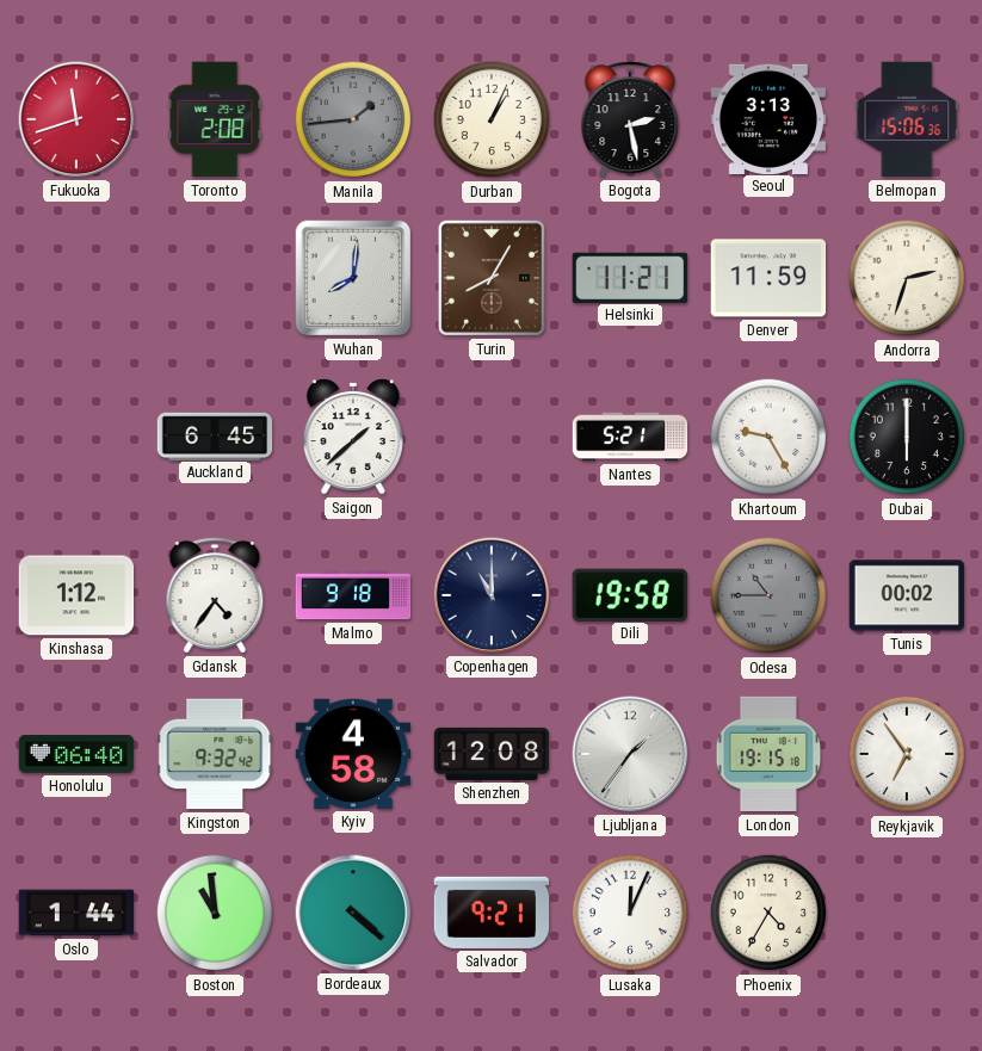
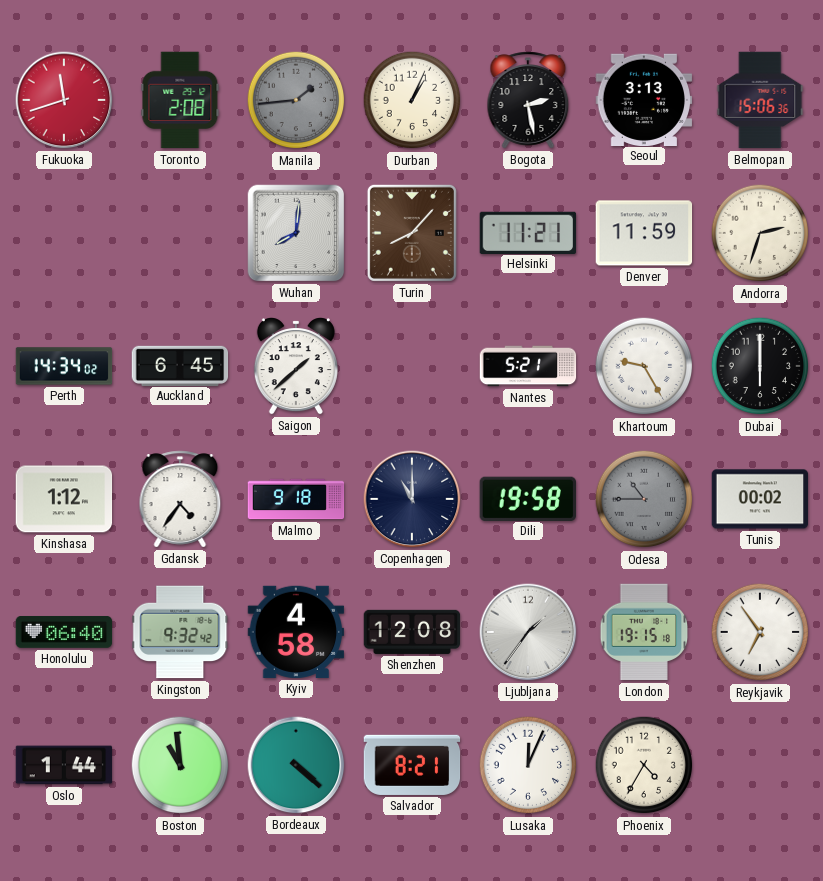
Turin: 8:05 -> 8:07
Perth: none -> 14:34
Salvador: 9:21 -> 8:21
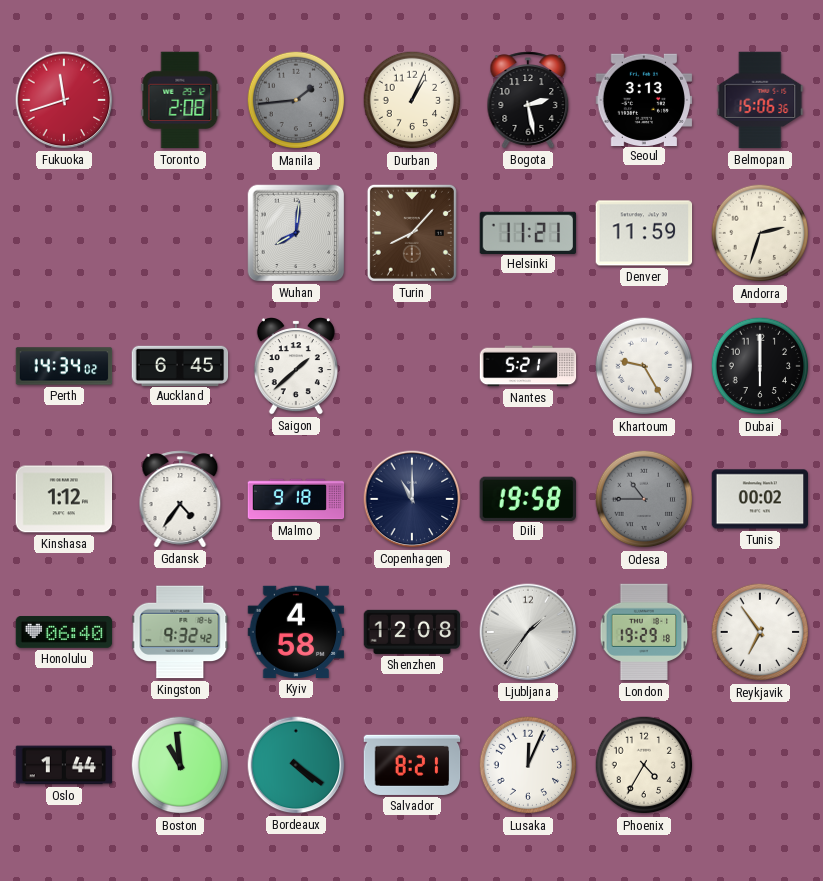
London: 19:15 -> 19:29
Bordeaux: 4:22 -> 4:21
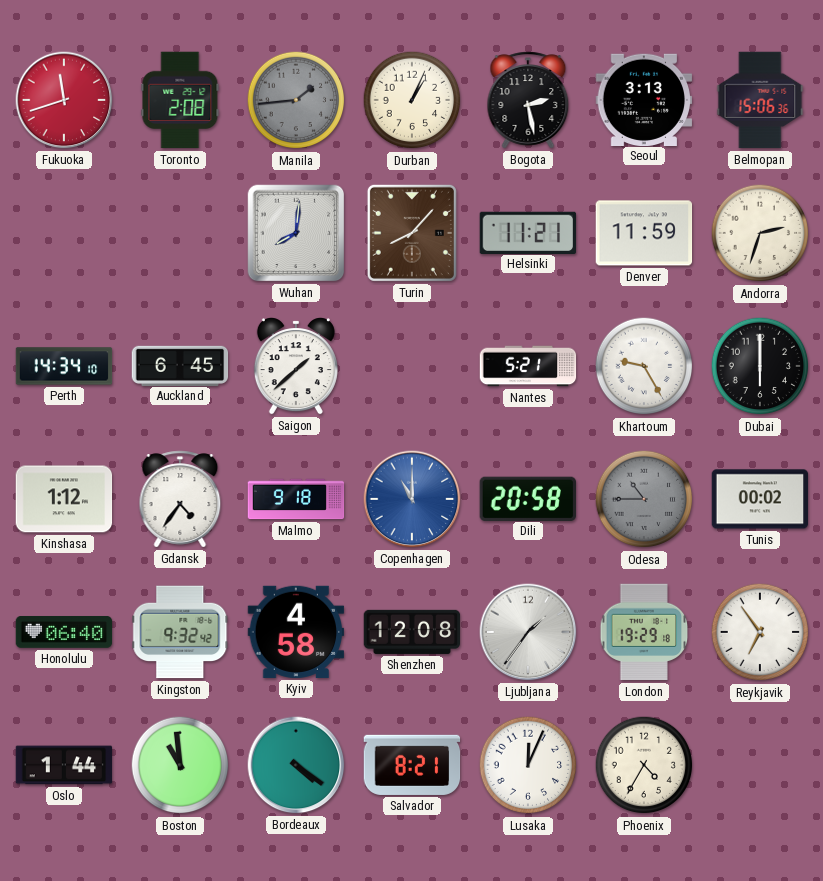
Perth: 14:34:02 -> 14:34:10
Copenhagen dial: navy -> blue
Dili: 19:58 -> 20:58
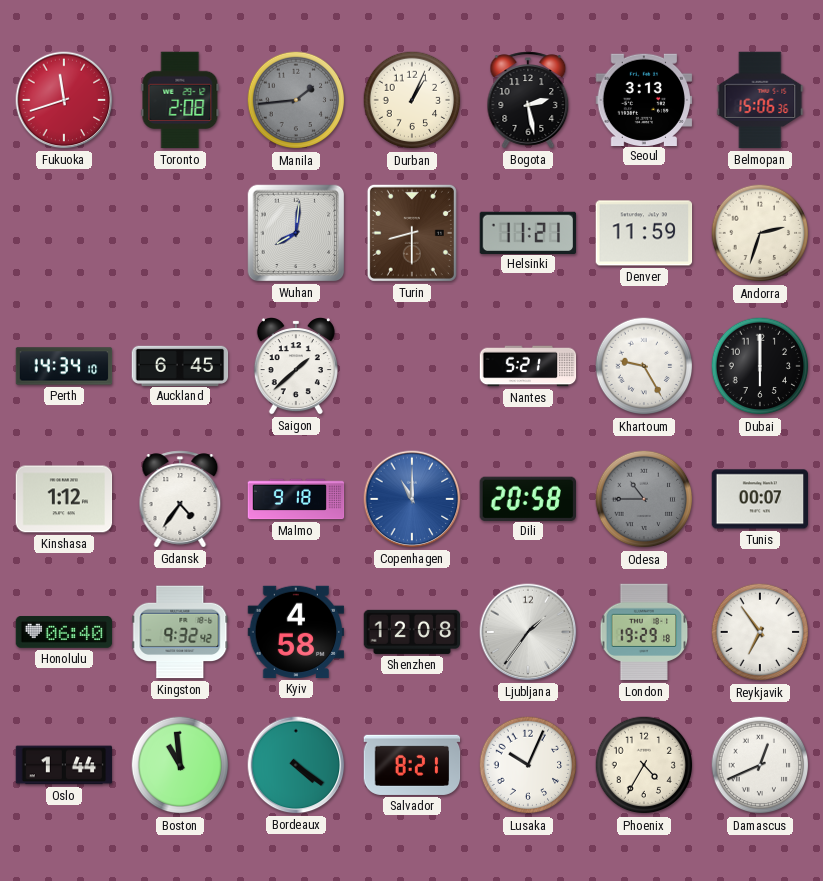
Turin: 8:07 -> 8:30
Tunis: 00:02 -> 00:07
Lusaka: 12:04 -> 10:04
Damascus: none -> 12:41
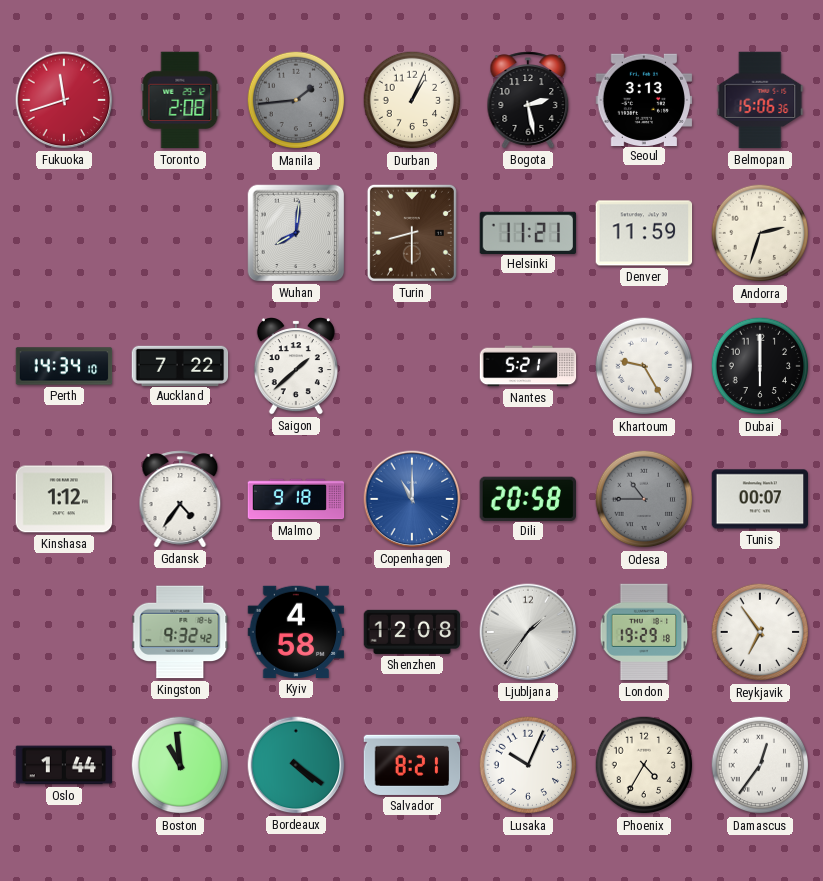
Auckland: 6:45 -> 7:22
Honolulu: 06:40 -> none
Damascus: 12:41 -> 12:36
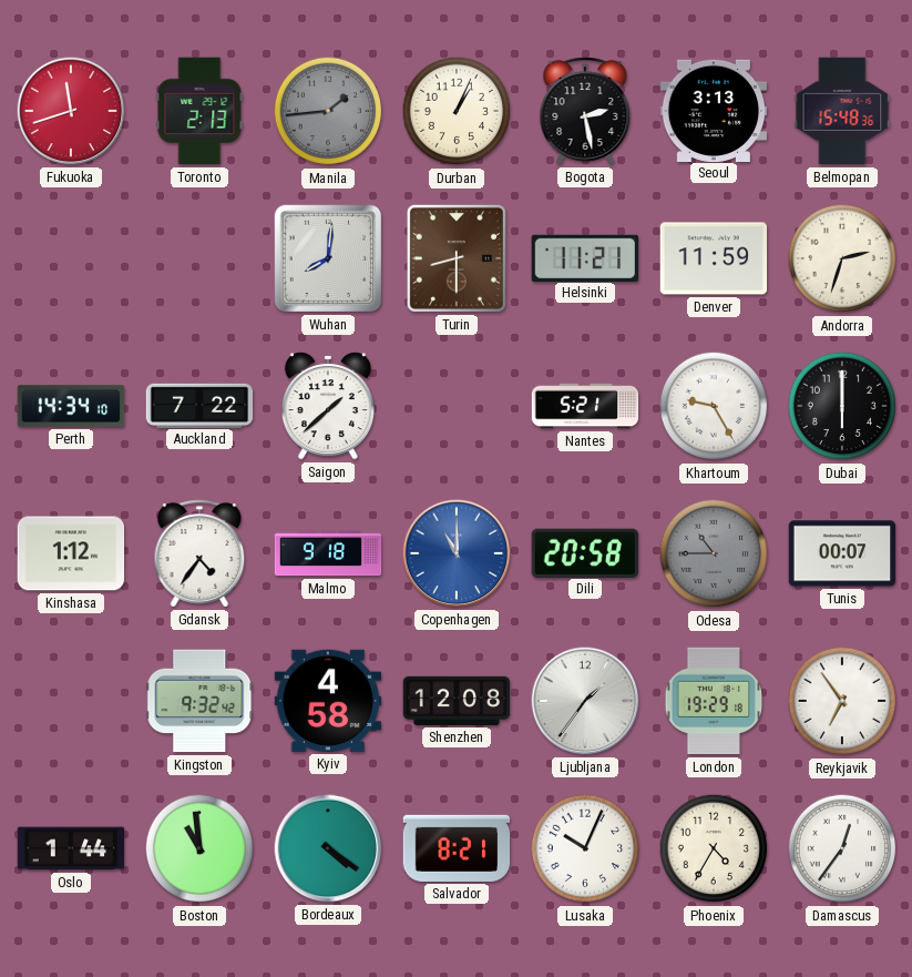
Toronto: 2:08 -> 2:13
Belmopan: 15:06 -> 15:48
